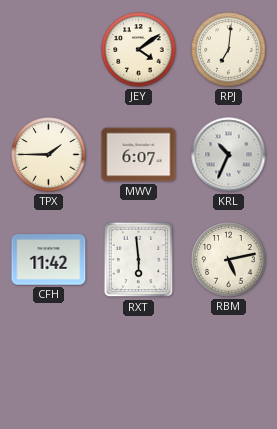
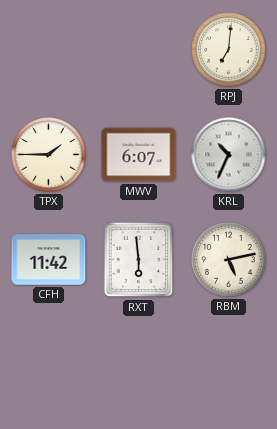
JEY: 4:09 -> none
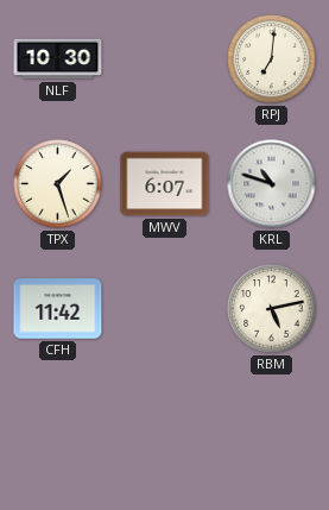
NLF: none -> 10:30
TPX: 1:45 -> 1:27
KRL: 10:34 -> 10:48
RXT: 5:59 -> none
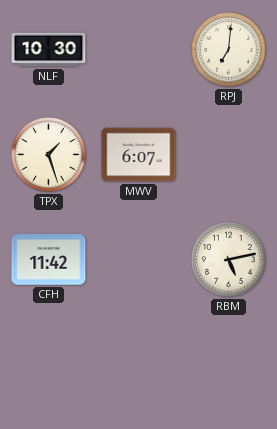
KRL: 10:48 -> none
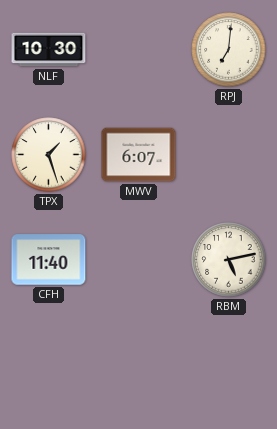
CFH: 11:42 -> 11:40
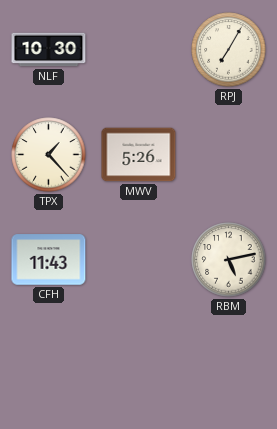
RPJ: 7:01 -> 7:05
TPX: 1:27 -> 1:23
MWV: 6:07 -> 5:26
CFH: 11:40 -> 11:43
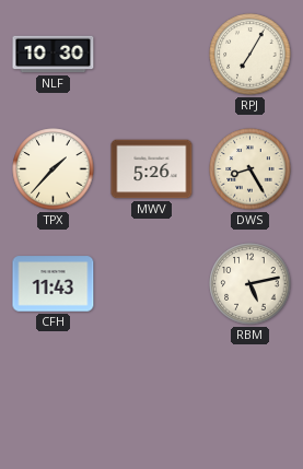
TPX: 1:23 -> 1:37
DWS: none -> 8:25
